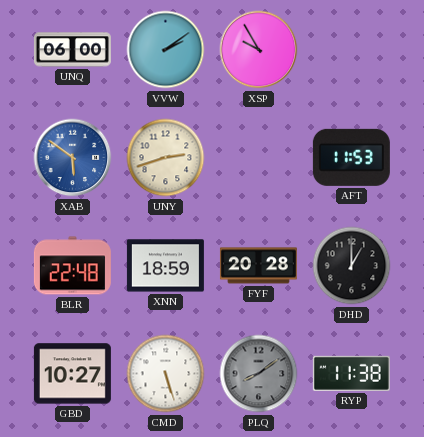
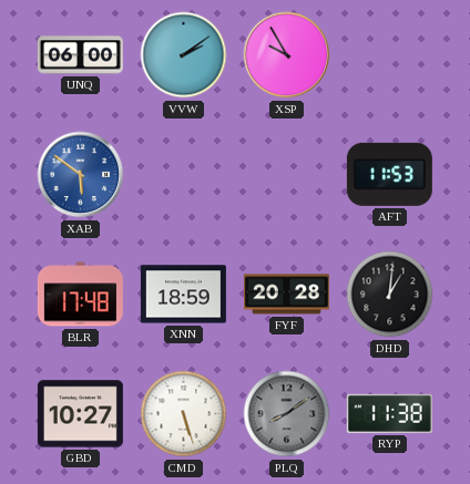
UNY: 2:42 -> none
BLR: 22:48 -> 17:48
DHD: 1:00 -> 1:01
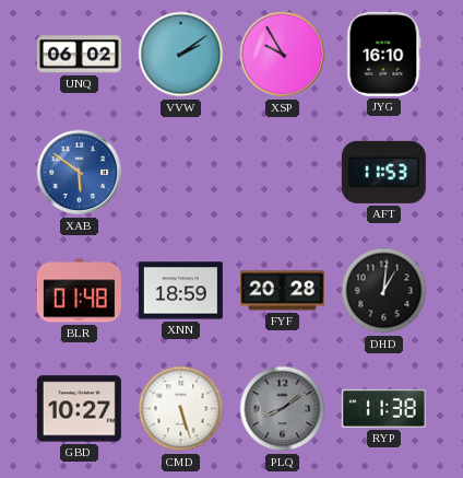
UNQ: 06:00 -> 06:02
JYG: none -> 16:10
BLR: 17:48 -> 01:48
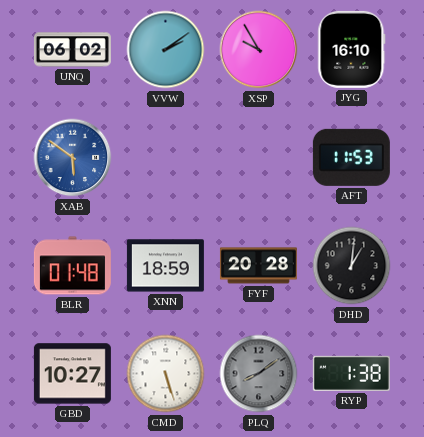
RYP: 11:38 -> 1:38
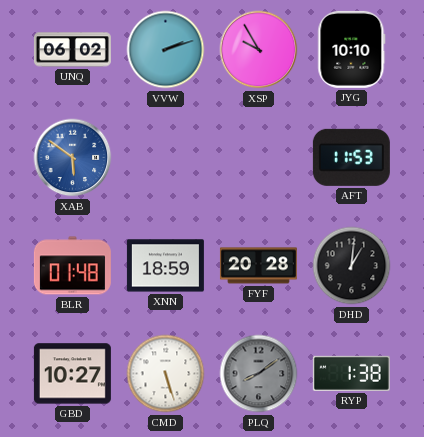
VVW: 2:09 -> 2:12
JYG: 16:10 -> 10:10
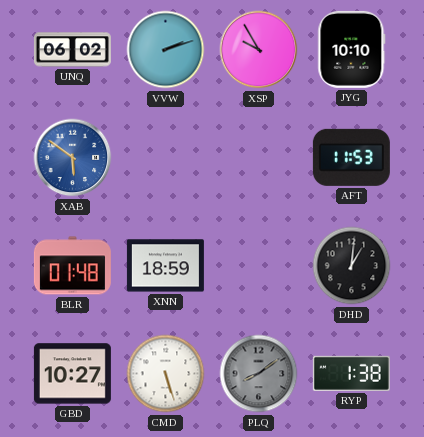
FYF: 20:28 -> none
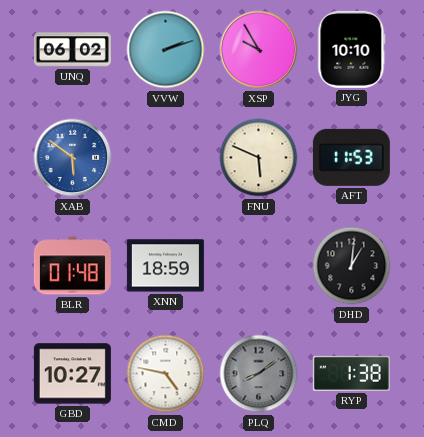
FNU: none -> 5:49
CMD: 5:27 -> 4:47
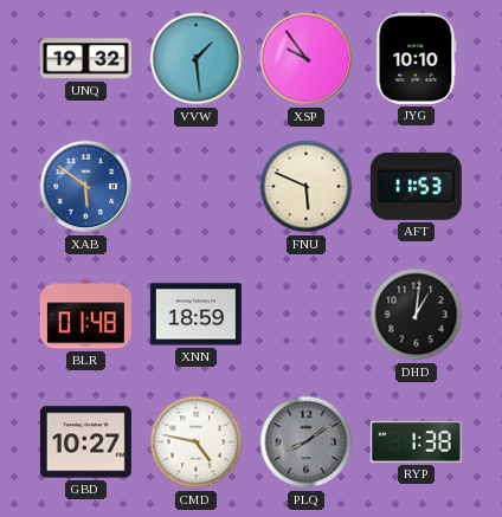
UNQ: 06:02 -> 19:32
VVW: 2:12 -> 1:29
XSP: 9:55 -> 9:54
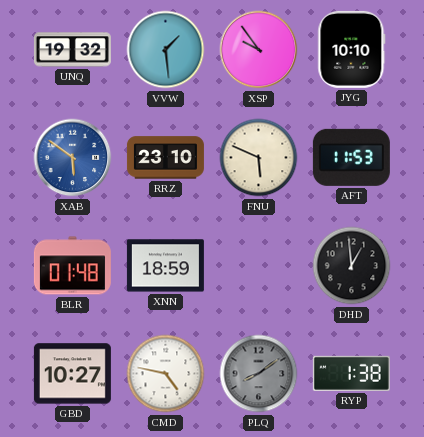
RRZ: none -> 23:10
DHD: 1:01 -> 12:59
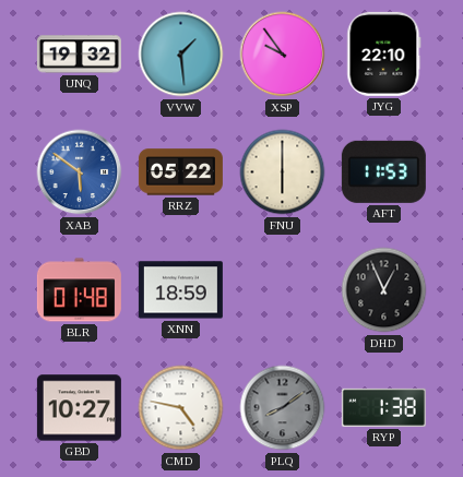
JYG: 10:10 -> 22:10
RRZ: 23:10 -> 05:22
FNU: 5:49 -> 6:00
DHD: 12:59 -> 12:56
